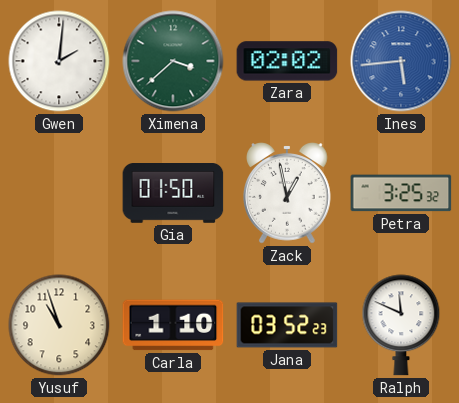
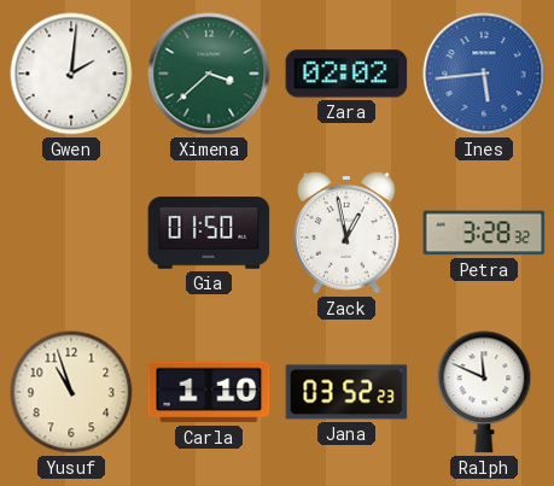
Petra: 3:25 -> 3:28
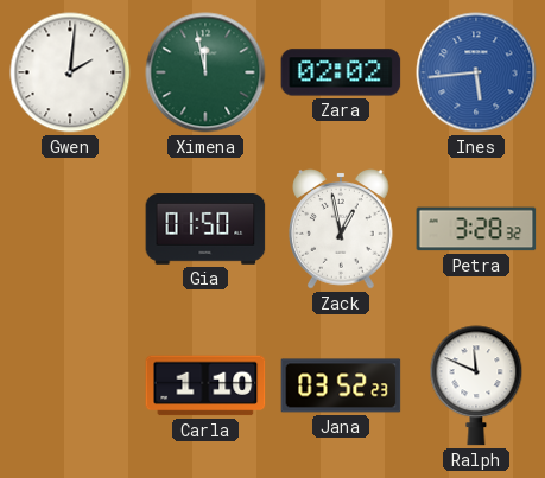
Ximena: 3:38 -> 11:58
Yusuf: 10:57 -> none
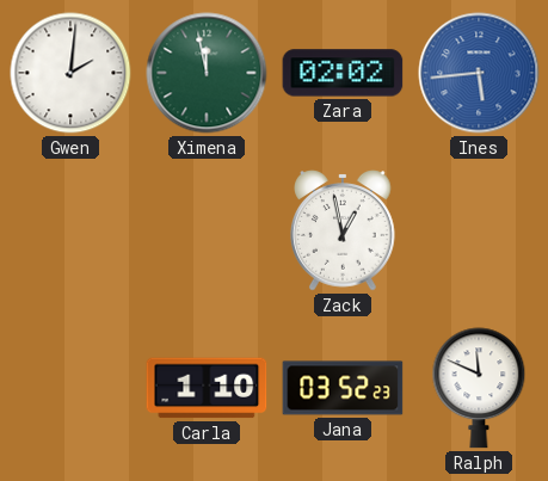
Gia: 01:50 -> none
Petra: 3:28 -> none
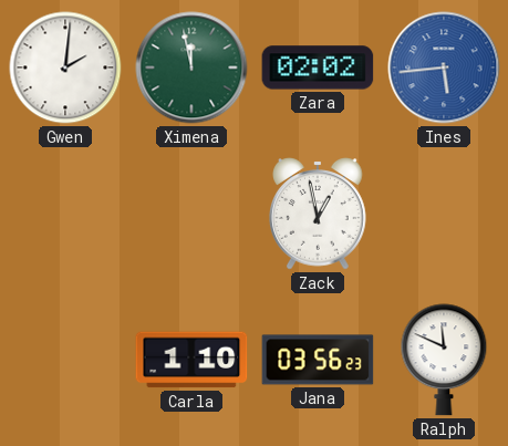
Jana: 03:52 -> 03:56
